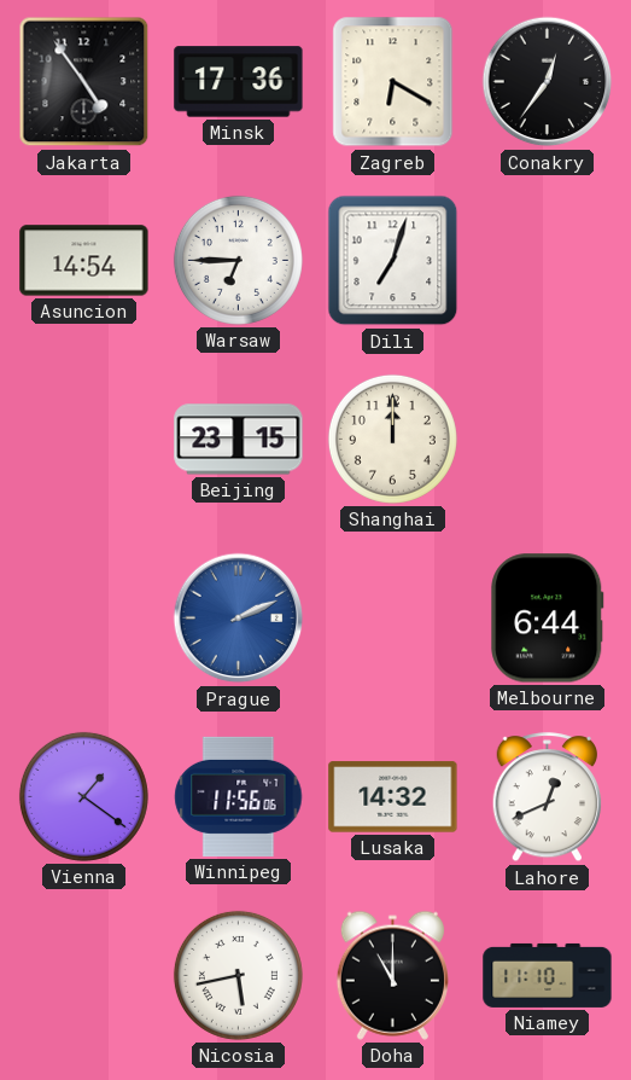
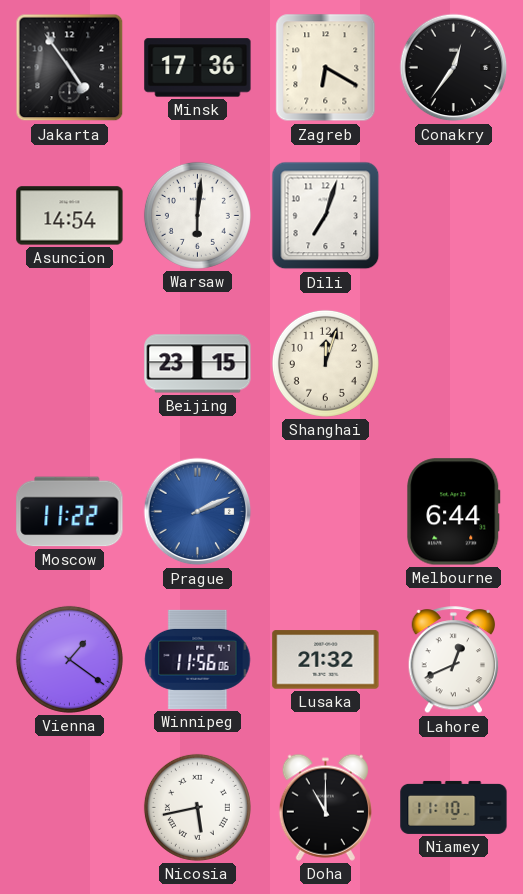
Warsaw: 6:45 -> 6:01
Shanghai: 12:00 -> 12:03
Moscow: none -> 11:22
Lusaka: 14:32 -> 21:32
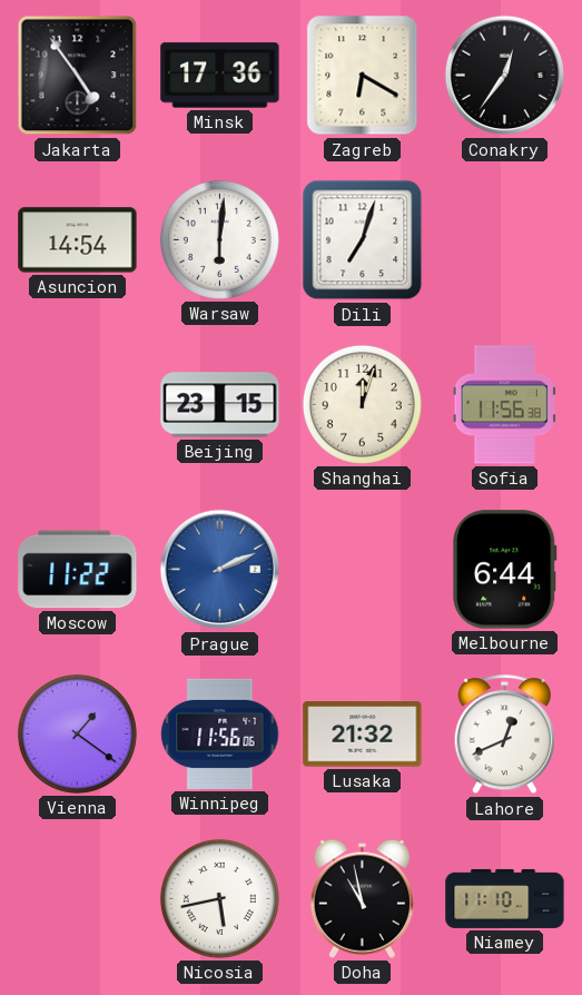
Sofia: none -> 11:56
Doha: 11:00 -> 10:58
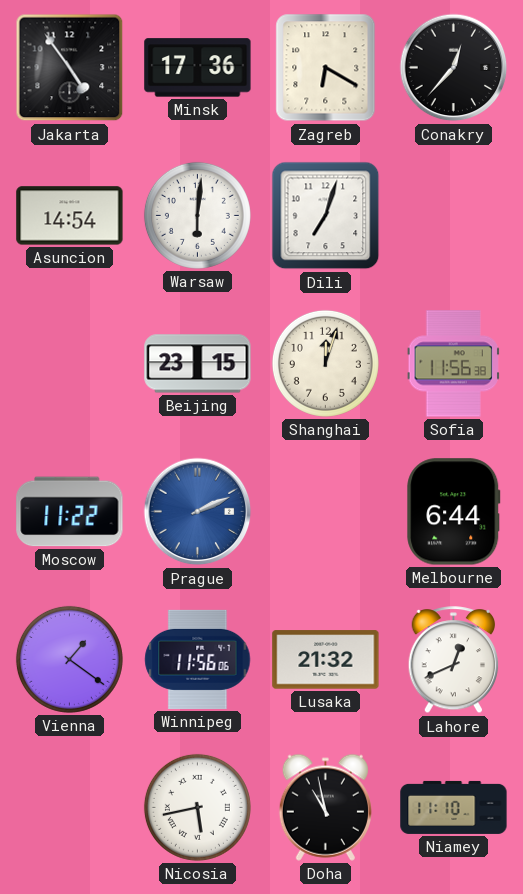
Conakry: 12:36 -> 12:37
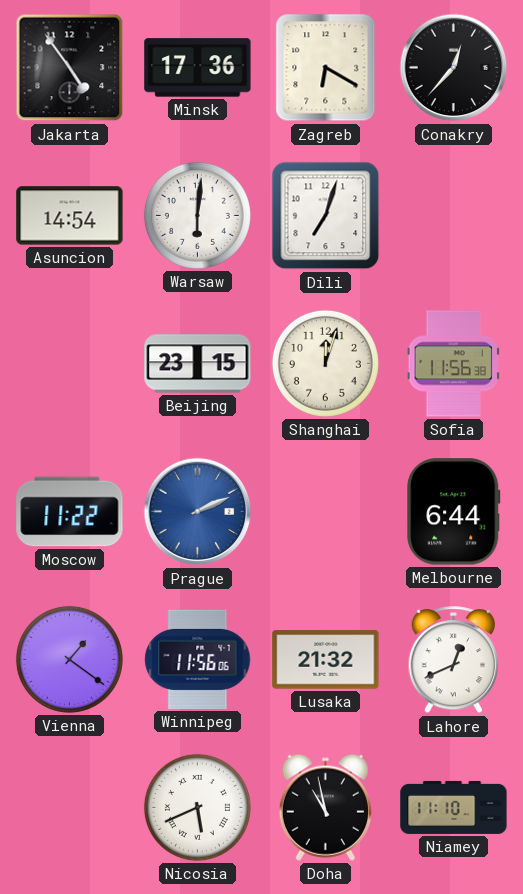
Nicosia: 5:43 -> 5:41
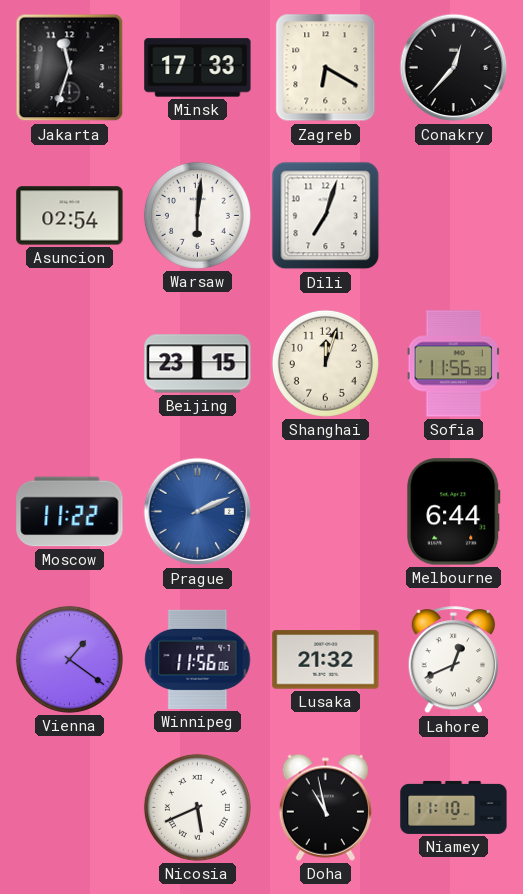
Jakarta: 4:54 -> 11:33
Minsk: 17:36 -> 17:33
Asuncion: 14:54 -> 02:54
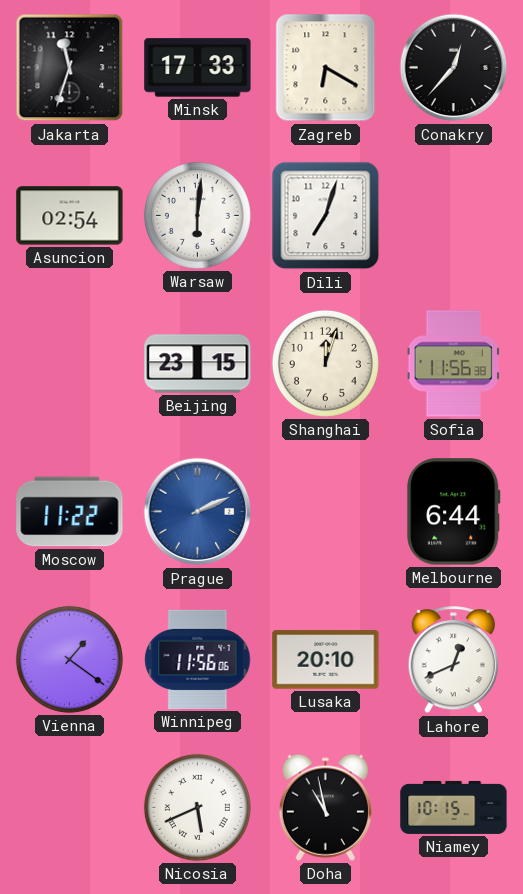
Lusaka: 21:32 -> 20:10
Niamey: 11:10 -> 10:15
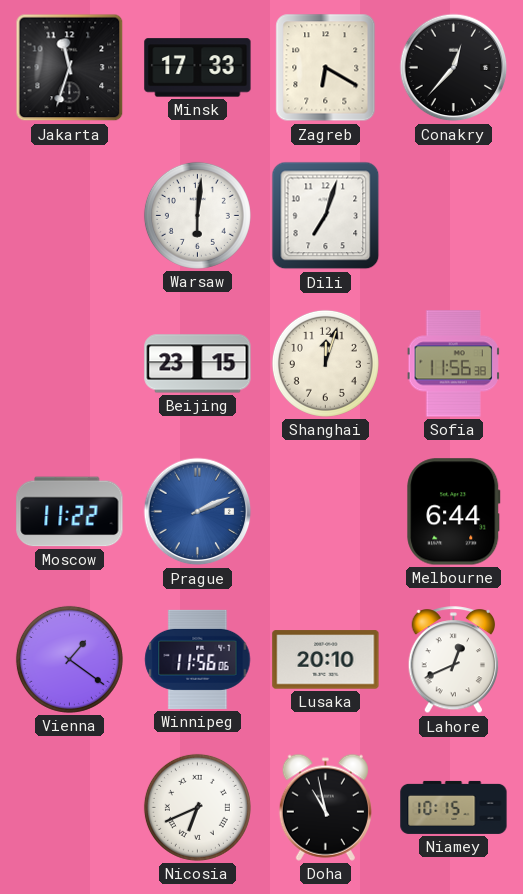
Asuncion: 02:54 -> none
Nicosia: 5:41 -> 6:41
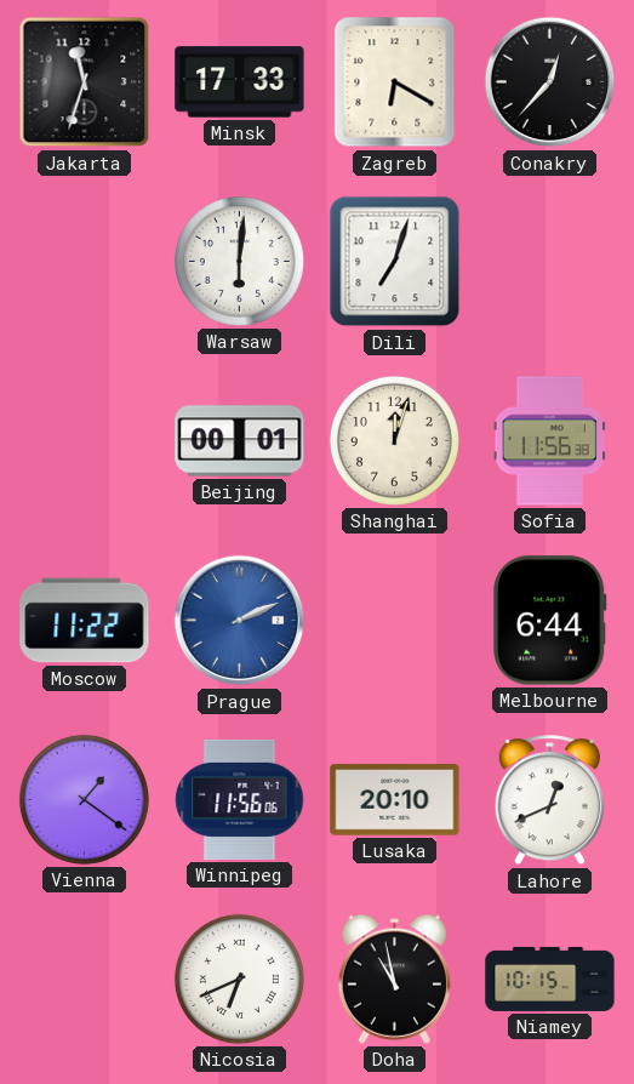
Beijing: 23:15 -> 00:01
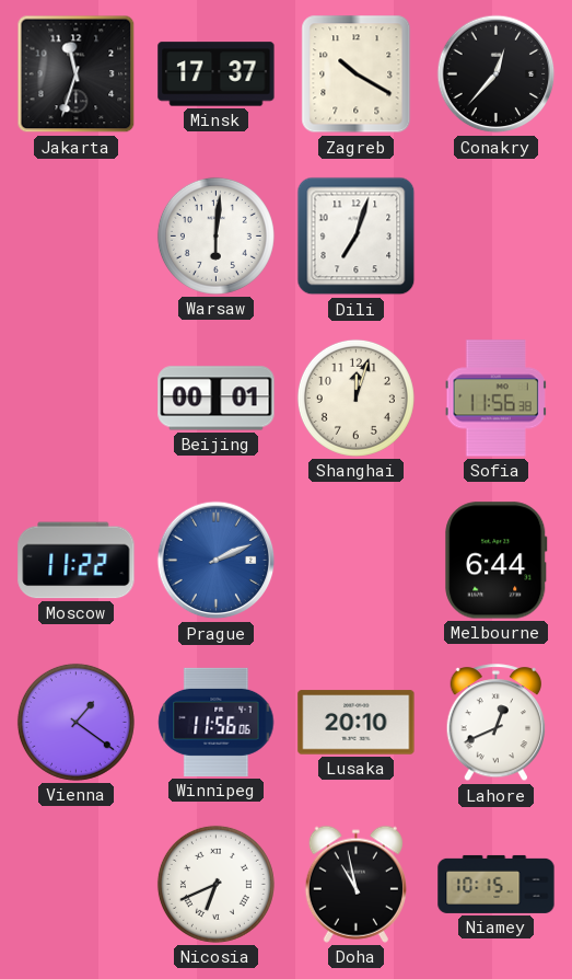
Minsk: 17:33 -> 17:37
Zagreb: 6:20 -> 10:20
